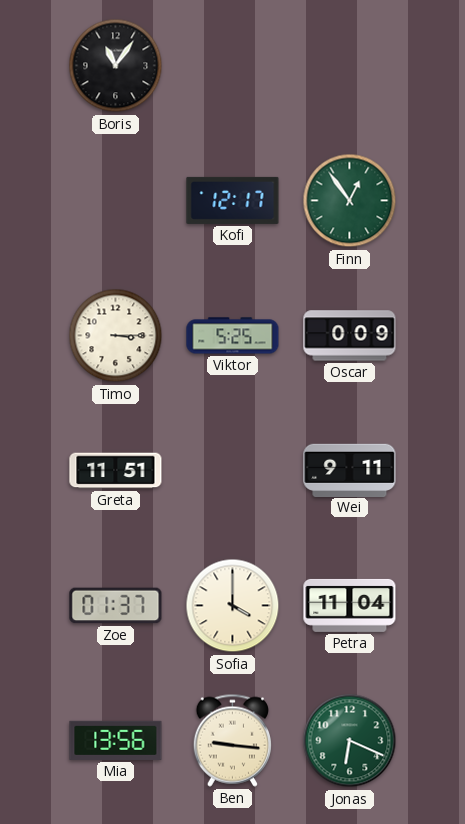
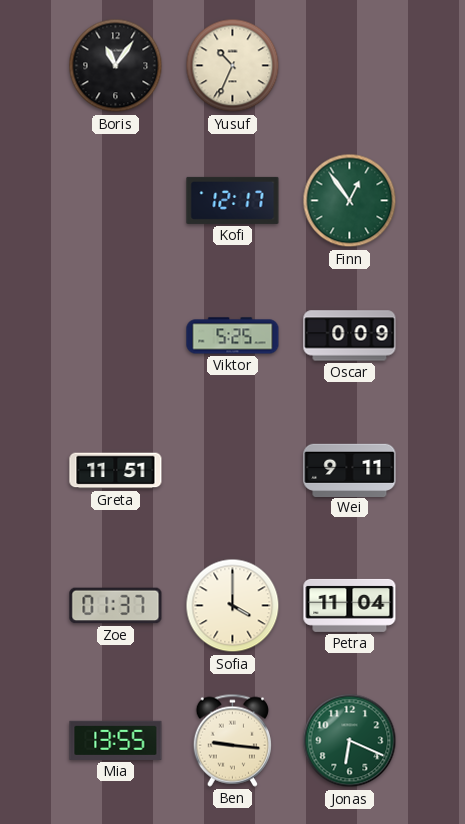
Yusuf: none -> 10:34
Timo: 3:15 -> none
Mia: 13:56 -> 13:55
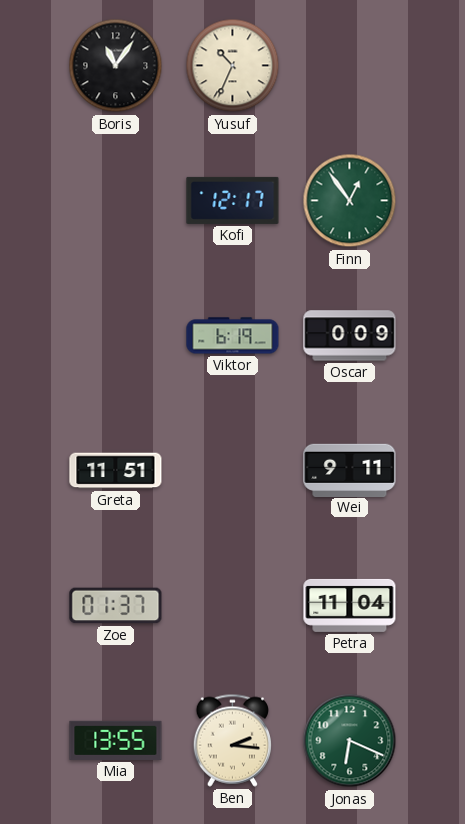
Viktor: 5:25 -> 6:19
Sofia: 4:00 -> none
Ben: 9:16 -> 2:16
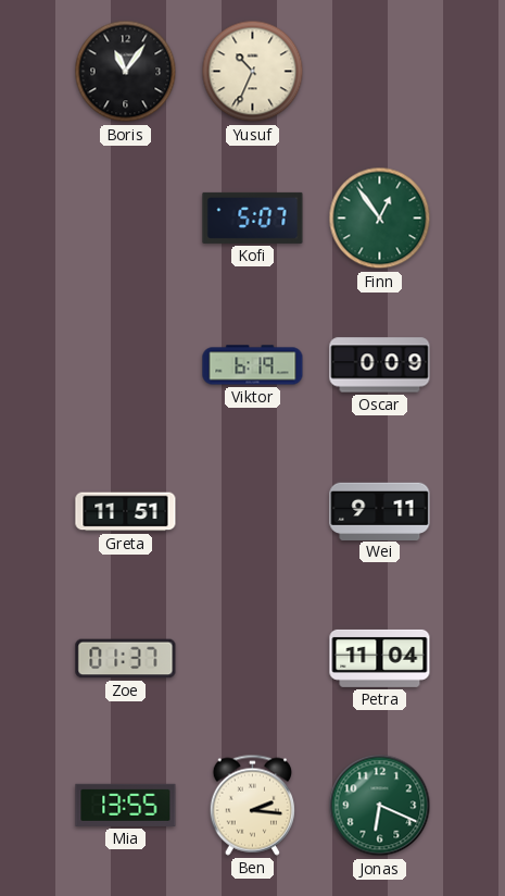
Kofi: 12:17 -> 5:07
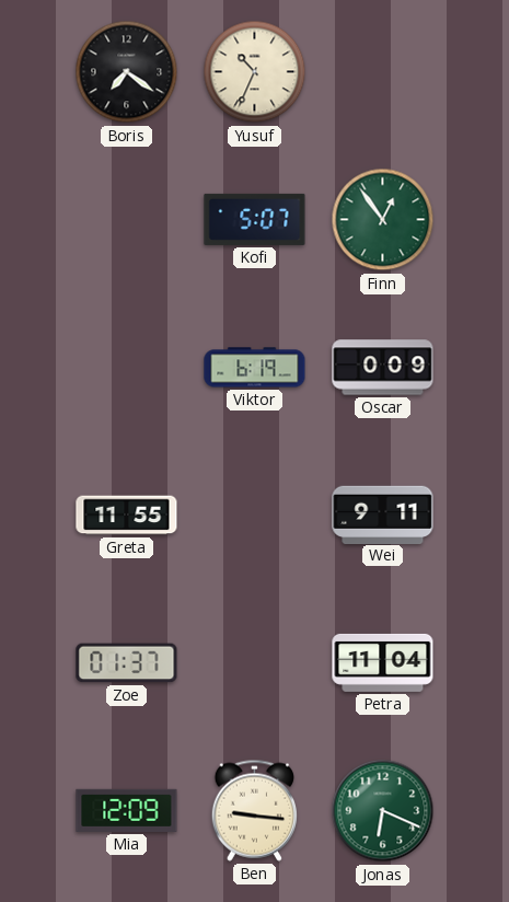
Boris: 11:06 -> 7:21
Greta: 11:51 -> 11:55
Mia: 13:55 -> 12:09
Ben: 2:16 -> 9:16
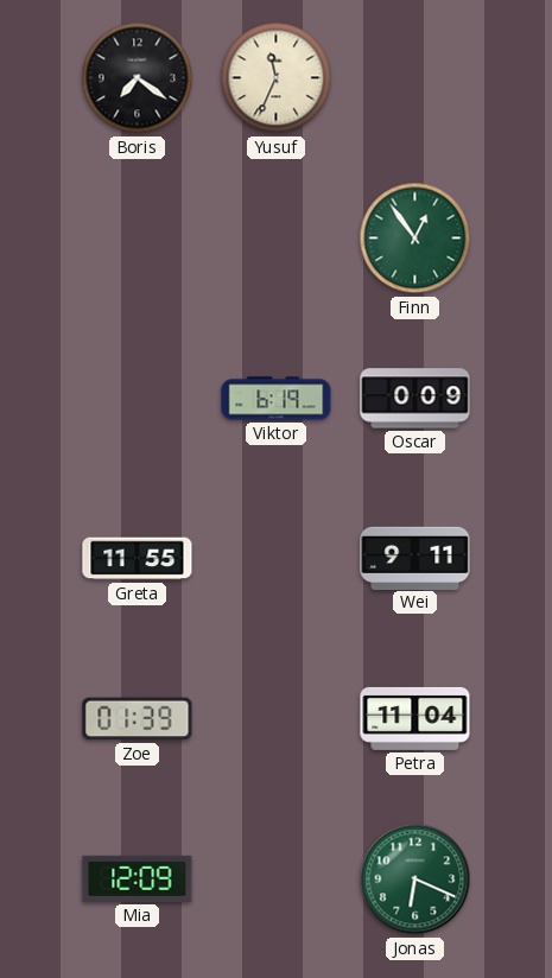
Yusuf: 10:34 -> 11:34
Kofi: 5:07 -> none
Zoe: 01:37 -> 01:39
Ben: 9:16 -> none
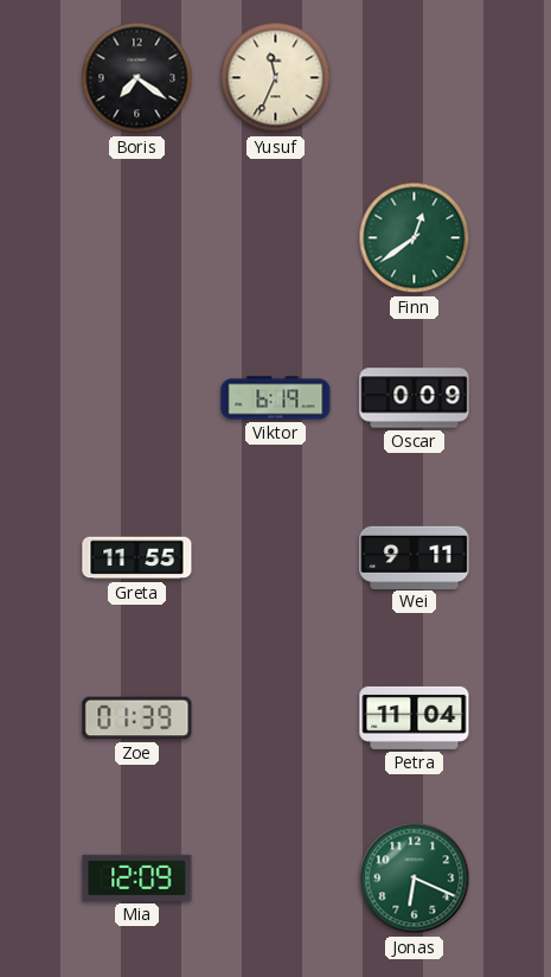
Finn: 12:54 -> 12:39
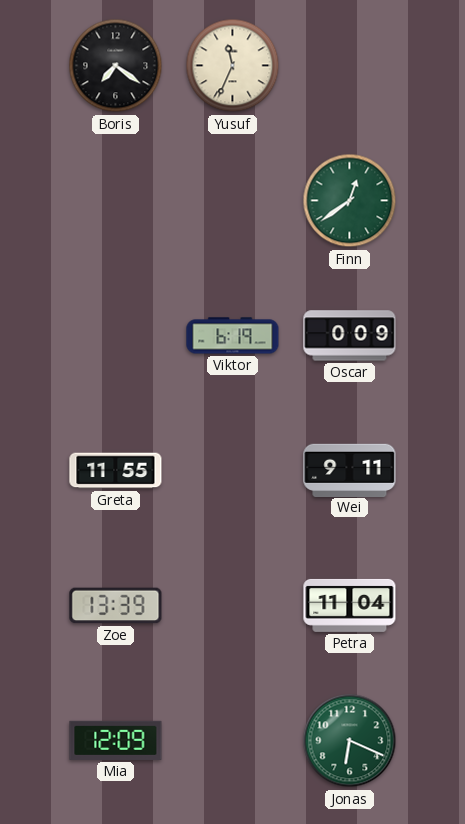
Zoe: 01:39 -> 13:39
